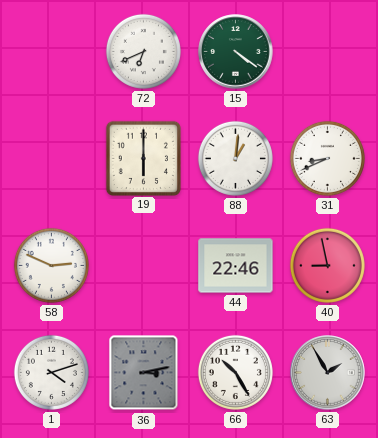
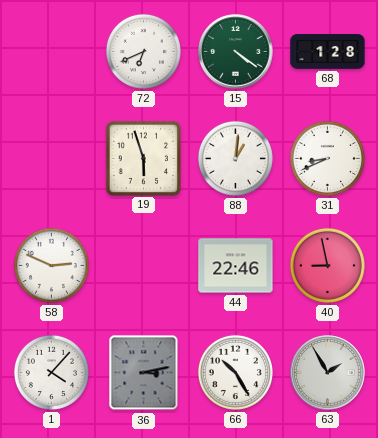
68: none -> 1:28
19: 6:00 -> 5:57
1: 4:12 -> 4:07
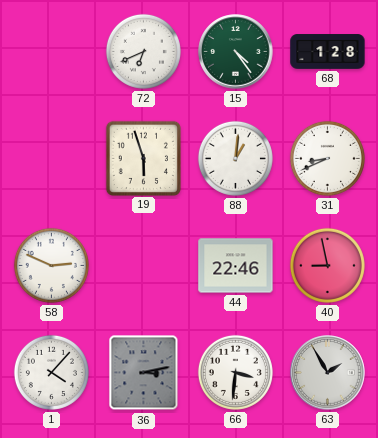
15: 4:21 -> 4:24
66: 10:25 -> 3:31
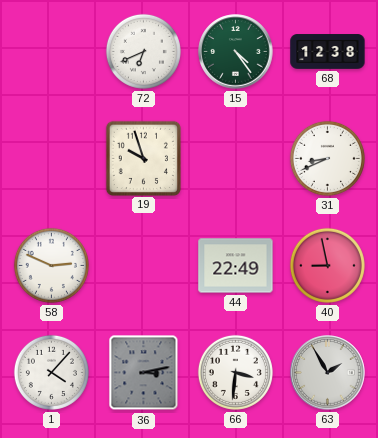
68: 1:28 -> 12:38
19: 5:57 -> 9:57
88: 1:01 -> none
44: 22:46 -> 22:49
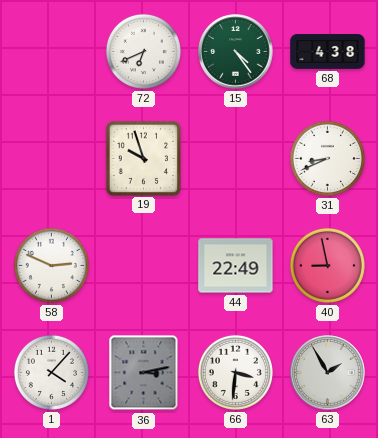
68: 12:38 -> 4:38
